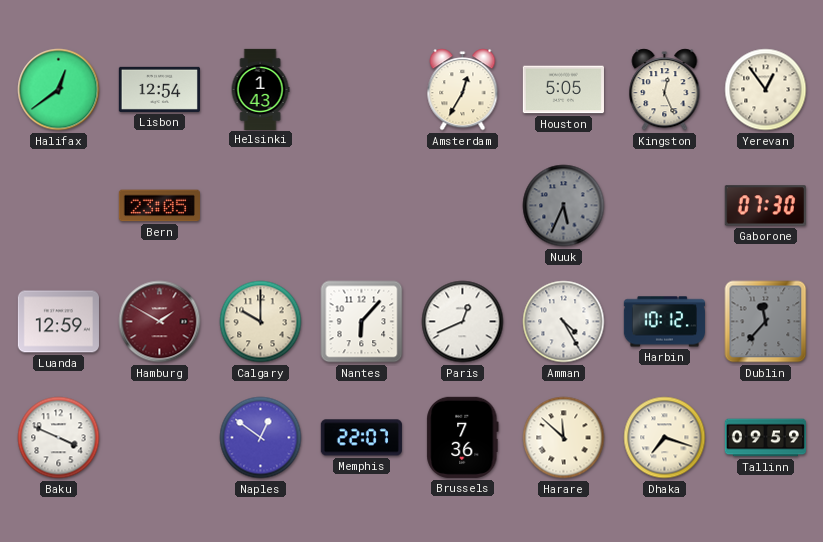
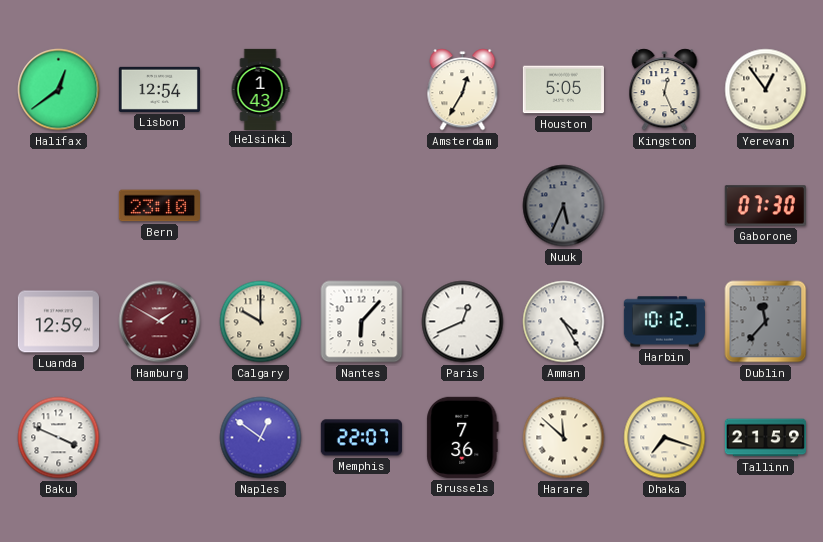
Bern: 23:05 -> 23:10
Tallinn: 09:59 -> 21:59
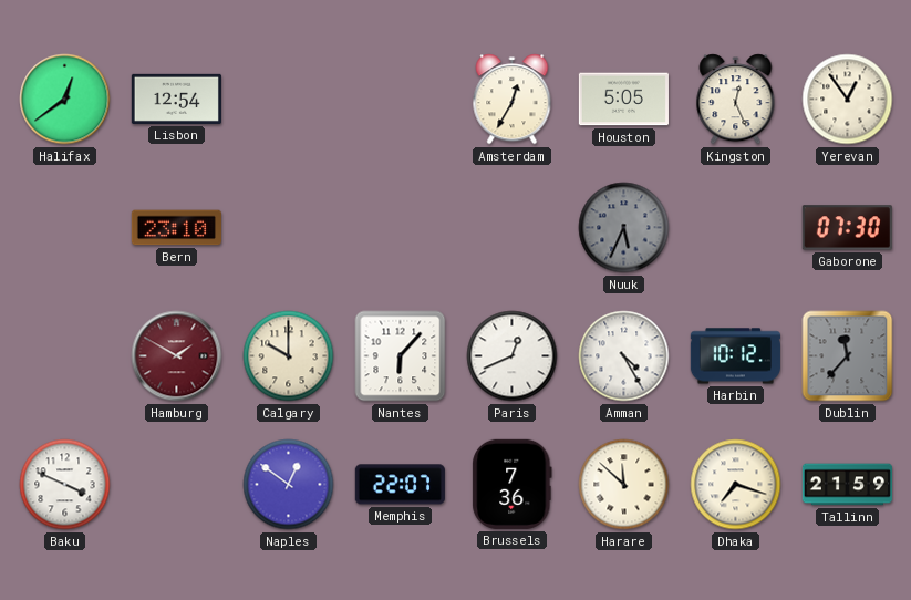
Helsinki: 1:43 -> none
Luanda: 12:59 -> none
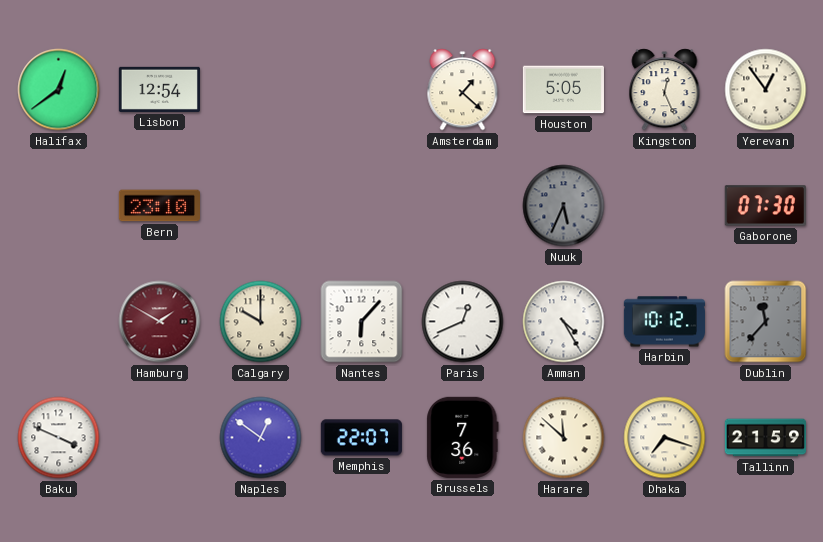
Amsterdam: 12:35 -> 1:22
